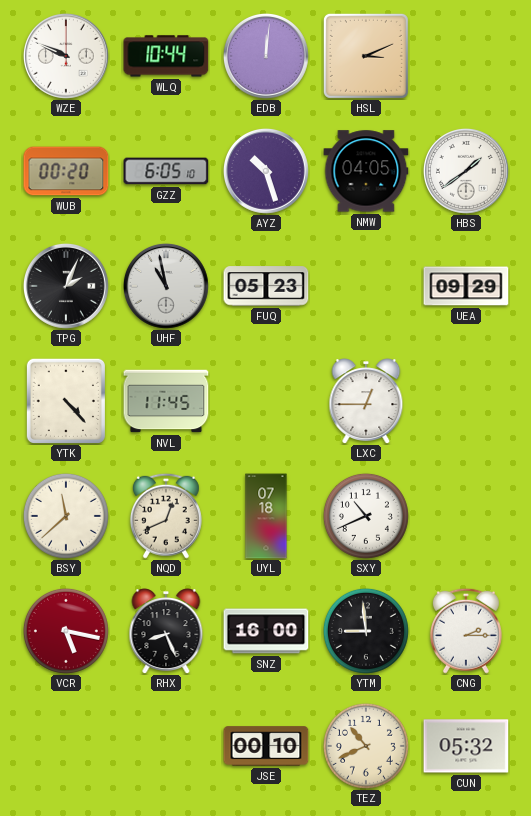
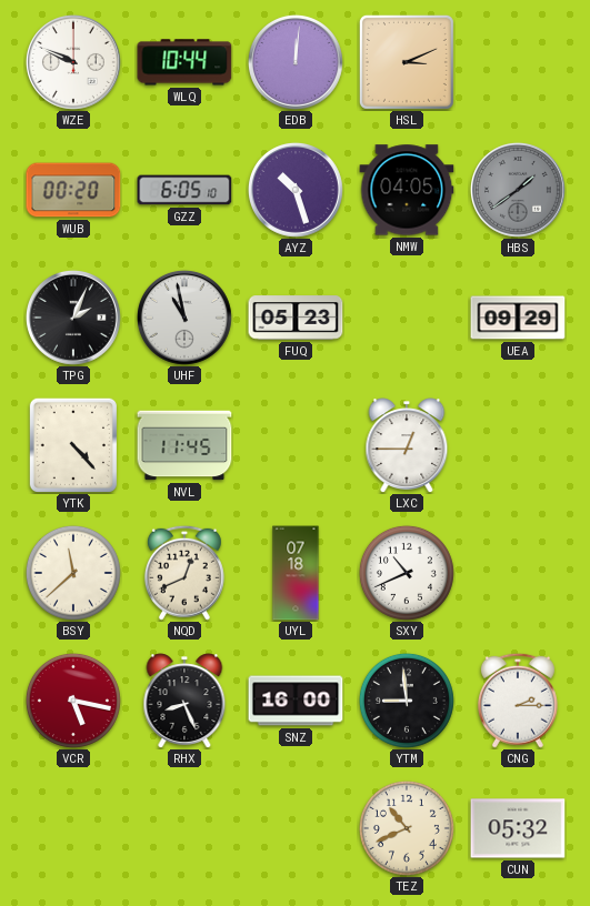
HBS dial: white -> grey
JSE: 00:10 -> none
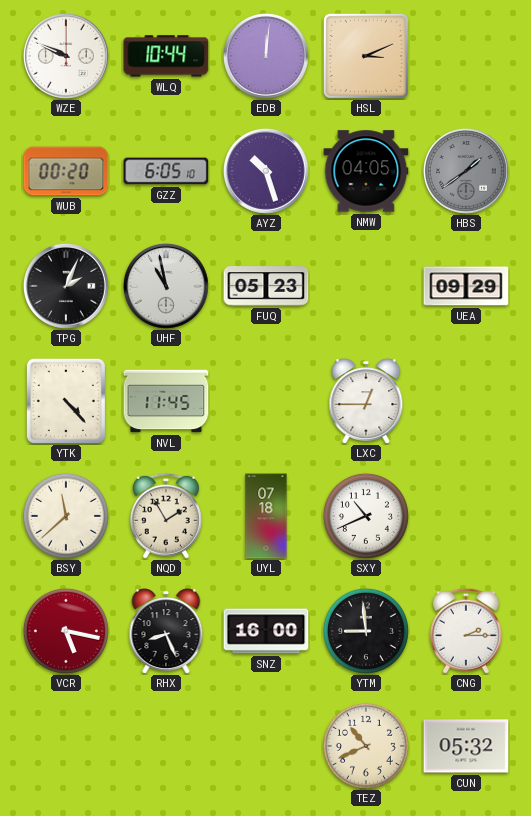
NQD: 12:41 -> 1:55
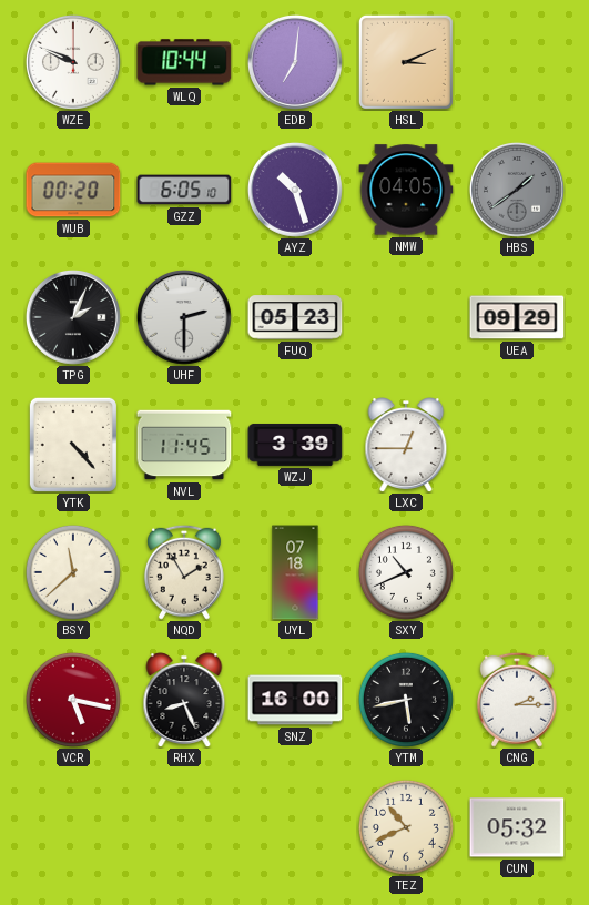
EDB: 12:01 -> 7:01
UHF: 10:58 -> 2:30
WZJ: none -> 3:39
YTM: 8:59 -> 5:43
